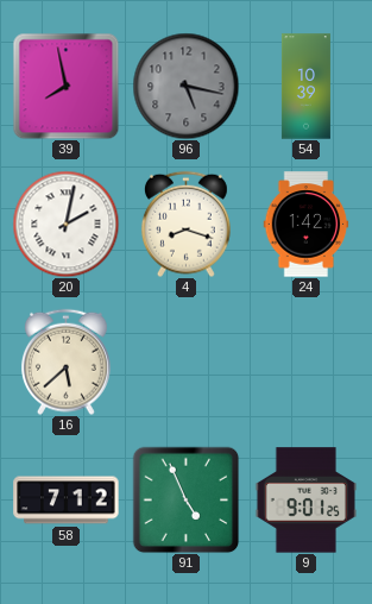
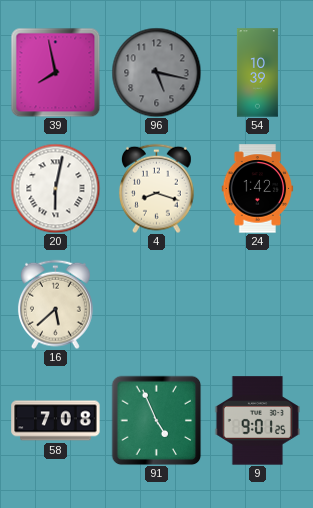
20: 2:02 -> 6:02
58: 7:12 -> 7:08
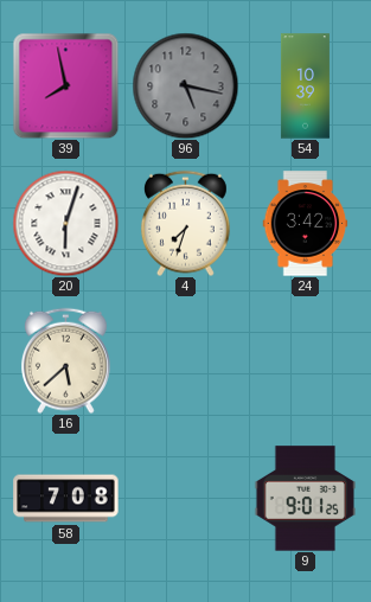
20: 6:02 -> 6:03
4: 8:18 -> 7:33
24: 1:42 -> 3:42
91: 4:56 -> none
